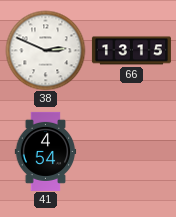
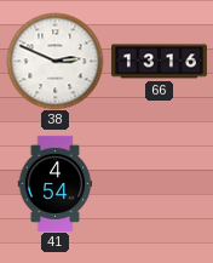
66: 13:15 -> 13:16
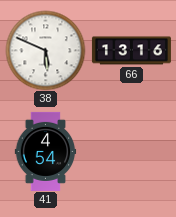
38: 2:49 -> 5:49
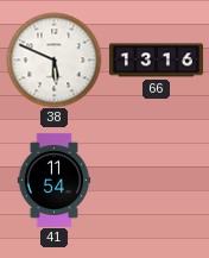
41: 4:54 -> 11:54
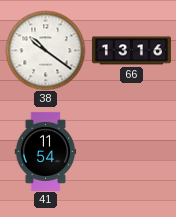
38: 5:49 -> 10:21
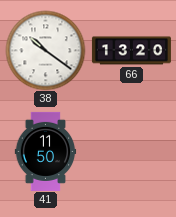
66: 13:16 -> 13:20
41: 11:54 -> 11:50
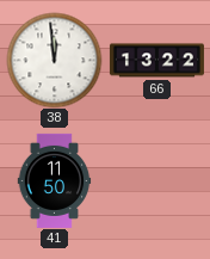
38: 10:21 -> 11:59
66: 13:20 -> 13:22
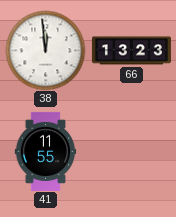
66: 13:22 -> 13:23
41: 11:50 -> 11:55
